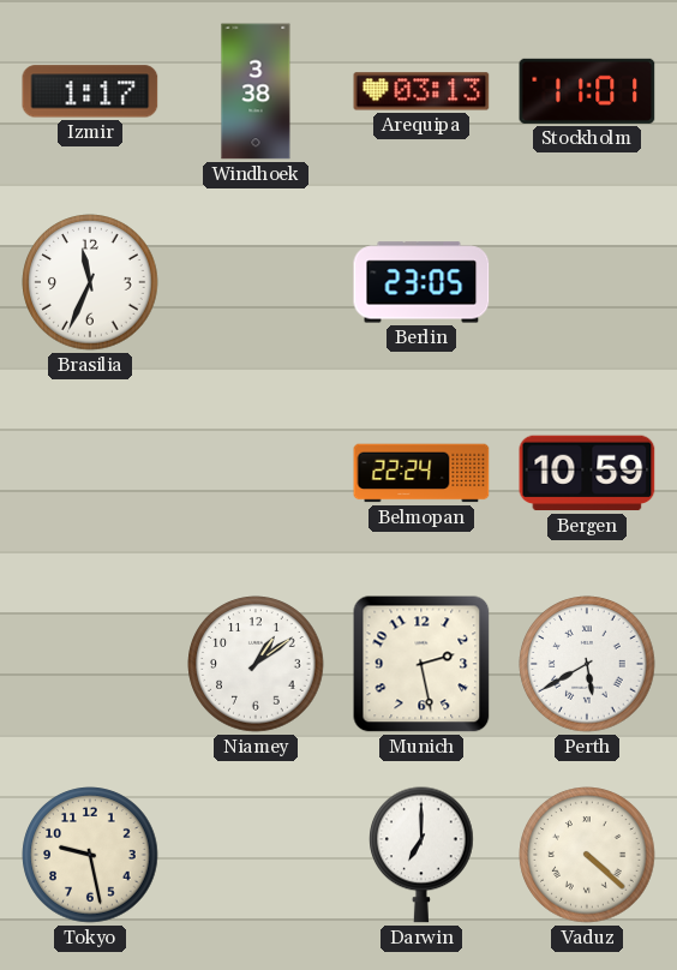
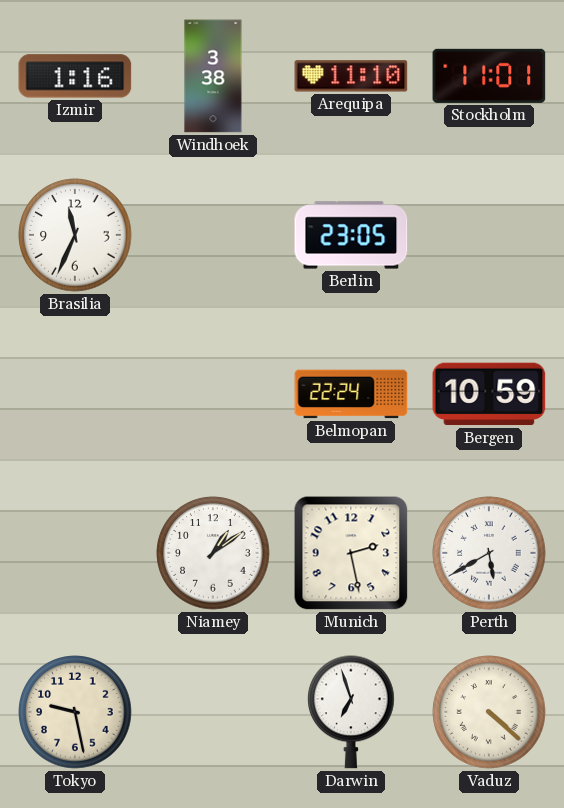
Izmir: 1:17 -> 1:16
Arequipa: 03:13 -> 11:10
Darwin: 7:00 -> 6:57
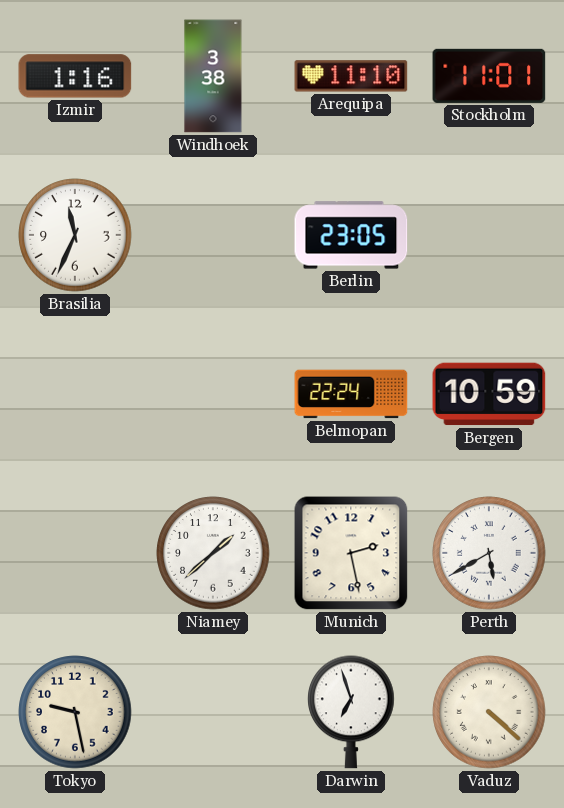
Niamey: 1:09 -> 1:38
